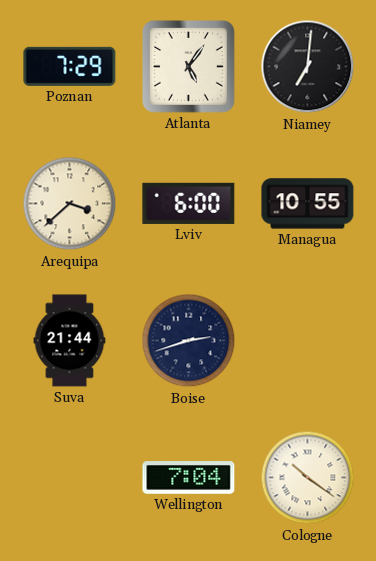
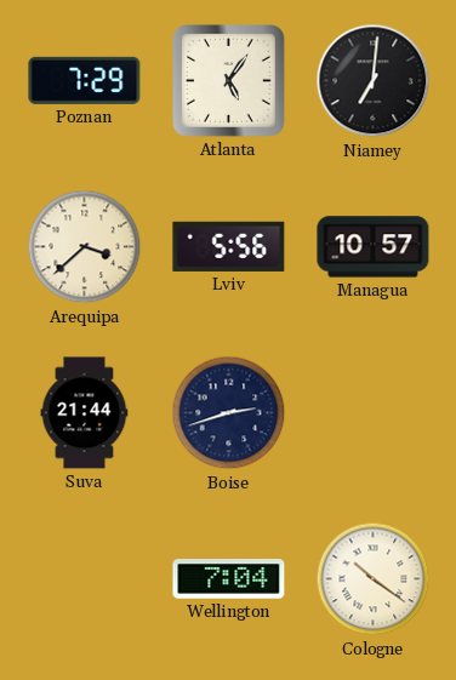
Lviv: 6:00 -> 5:56
Managua: 10:55 -> 10:57
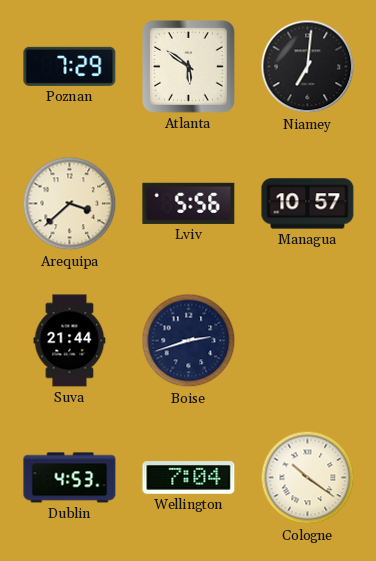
Atlanta: 5:06 -> 5:51
Dublin: none -> 4:53
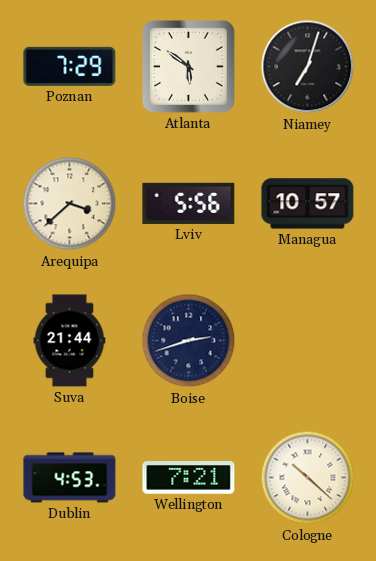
Niamey: 7:01 -> 7:03
Wellington: 7:04 -> 7:21
Cologne: 10:21 -> 10:22
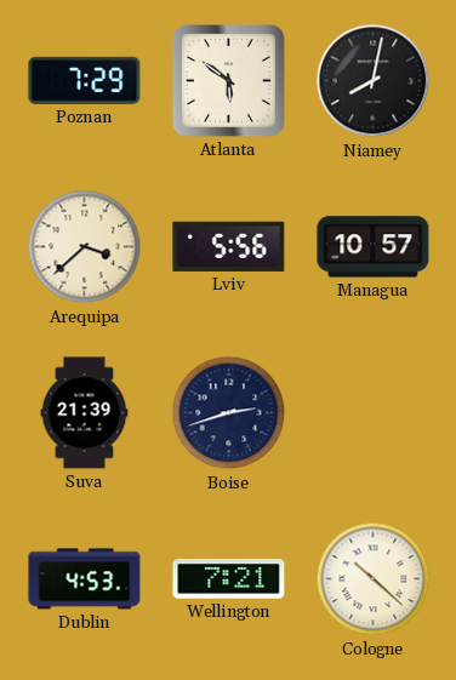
Niamey: 7:03 -> 8:02
Suva: 21:44 -> 21:39
